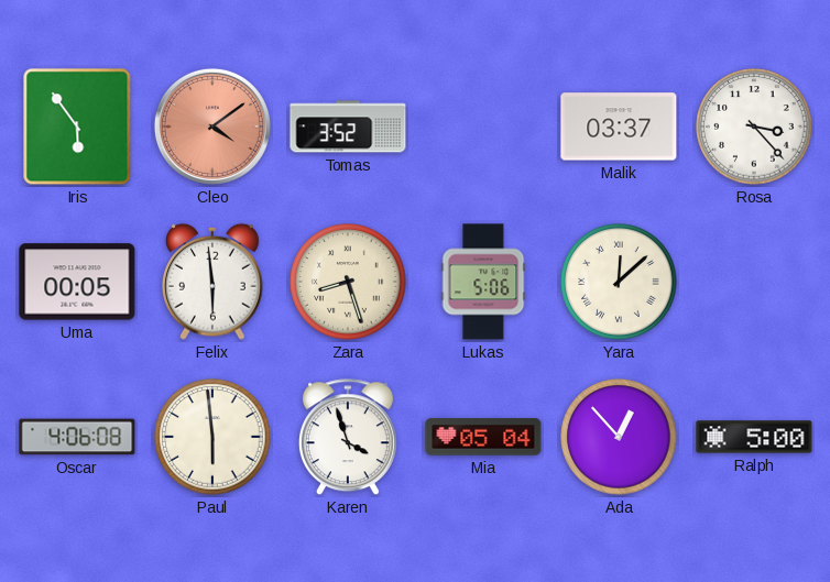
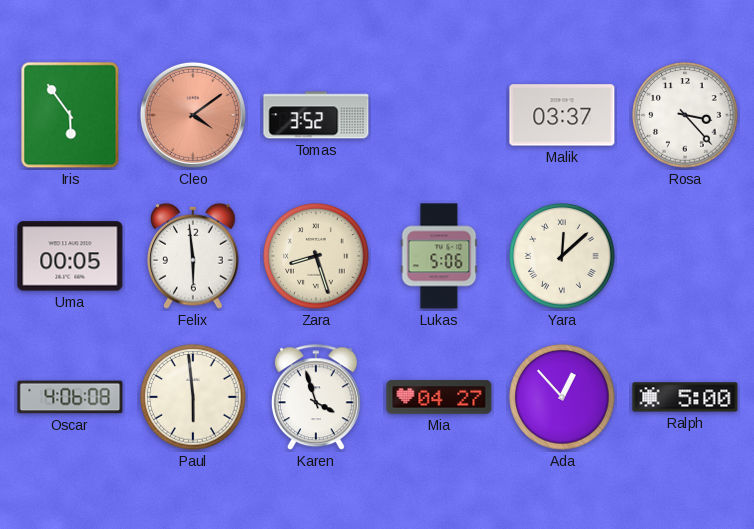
Mia: 05:04 -> 04:27
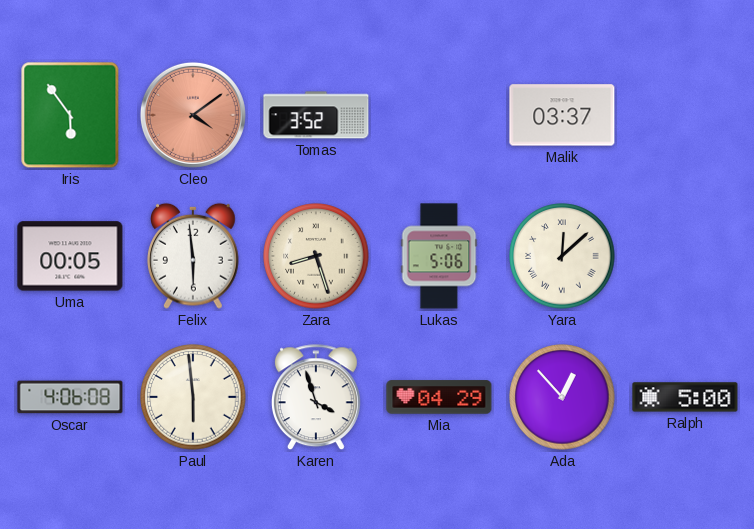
Rosa: 3:23 -> none
Mia: 04:27 -> 04:29
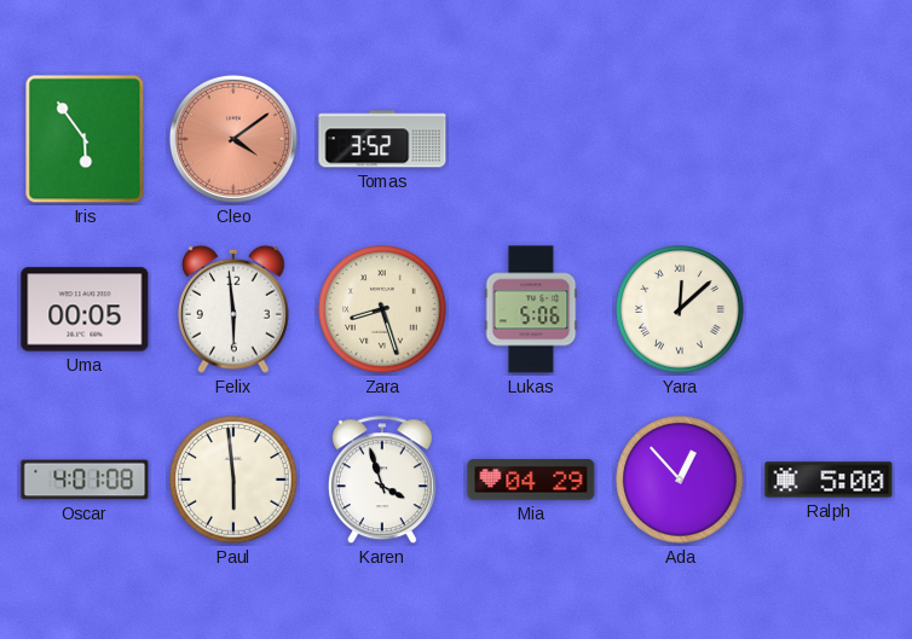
Malik: 03:37 -> none
Oscar: 4:06 -> 4:01
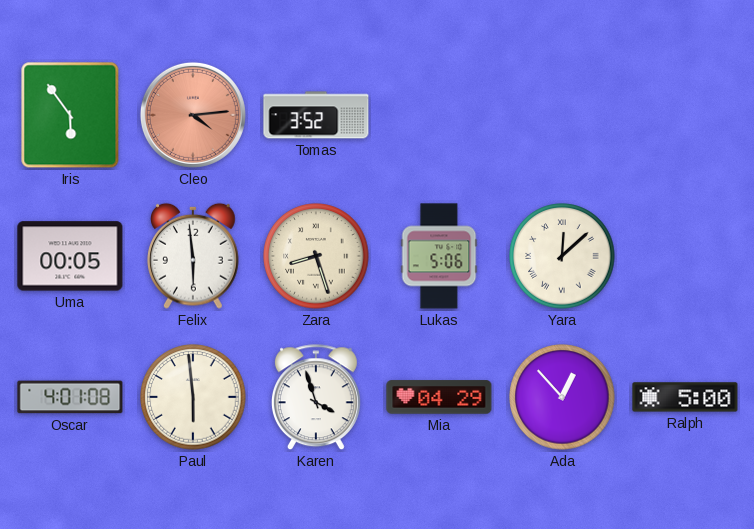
Cleo: 4:09 -> 4:14
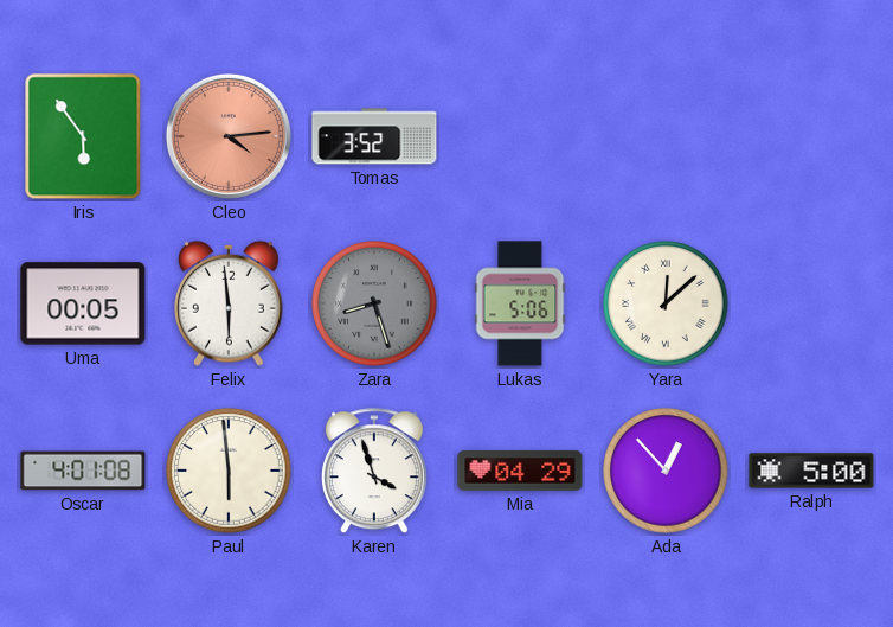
Zara dial: cream -> grey
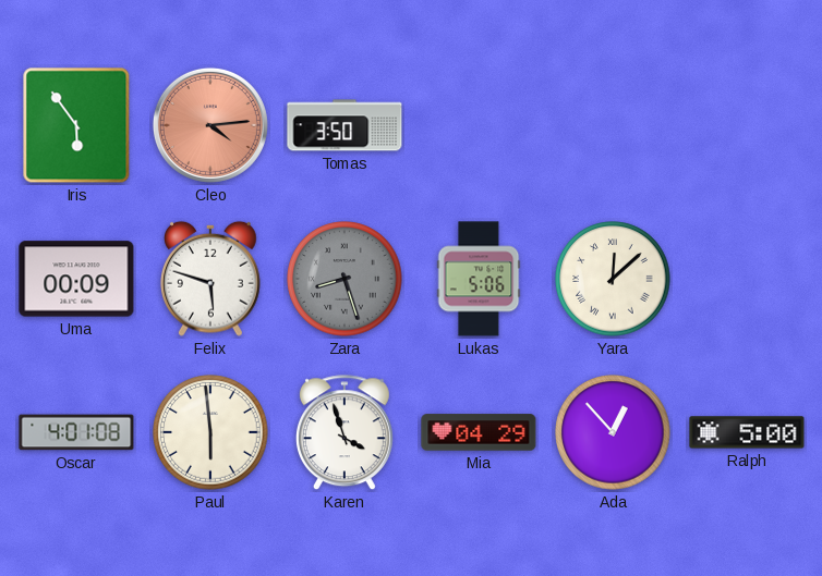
Tomas: 3:52 -> 3:50
Uma: 00:05 -> 00:09
Felix: 5:59 -> 5:48
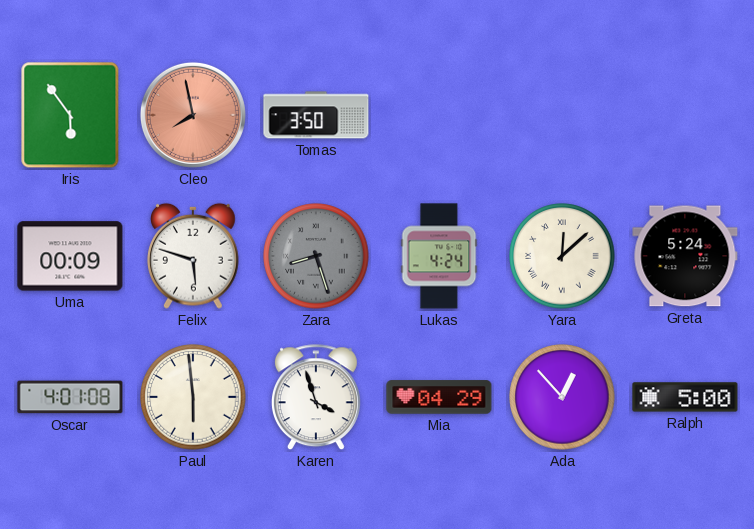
Cleo: 4:14 -> 7:58
Lukas: 5:06 -> 4:24
Greta: none -> 5:24
